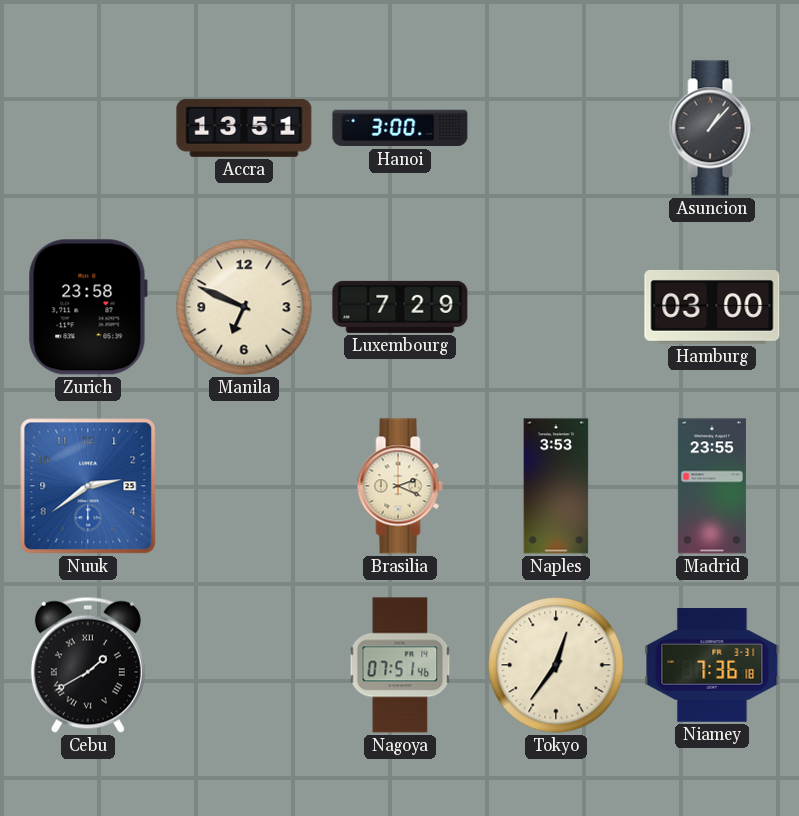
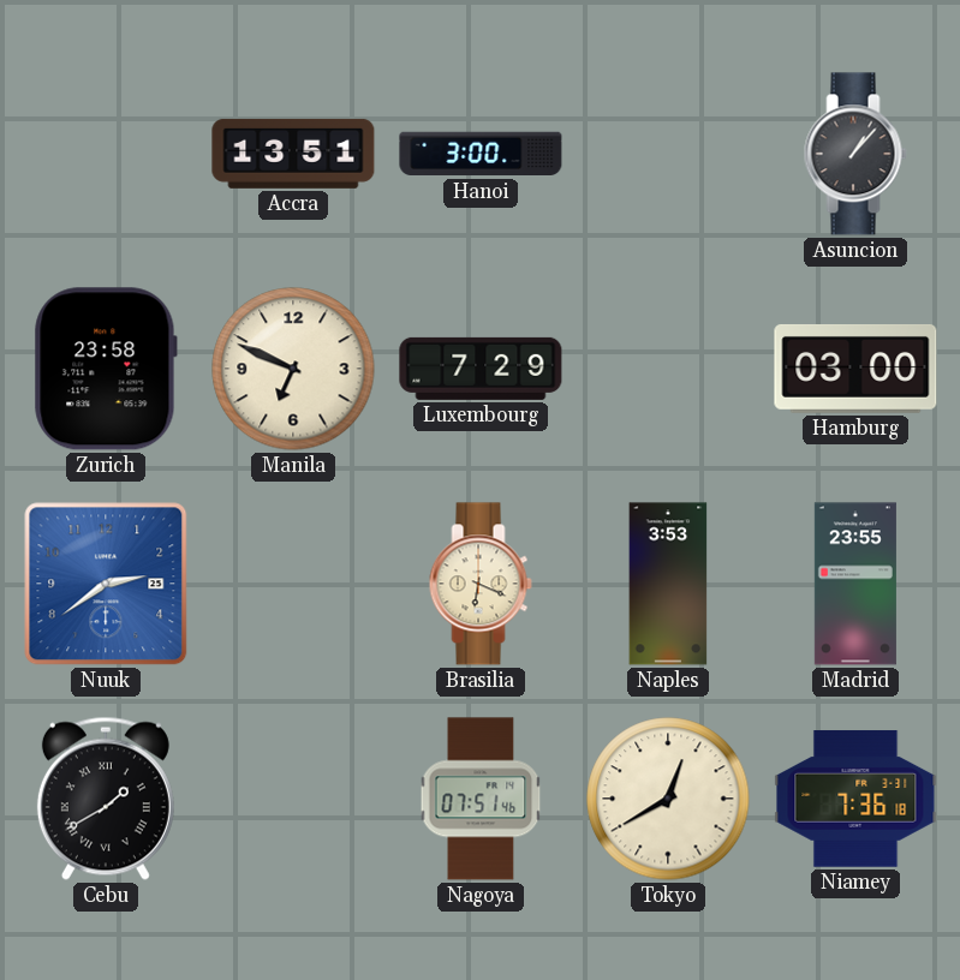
Brasilia: 2:19 -> 6:19
Tokyo: 12:36 -> 12:40
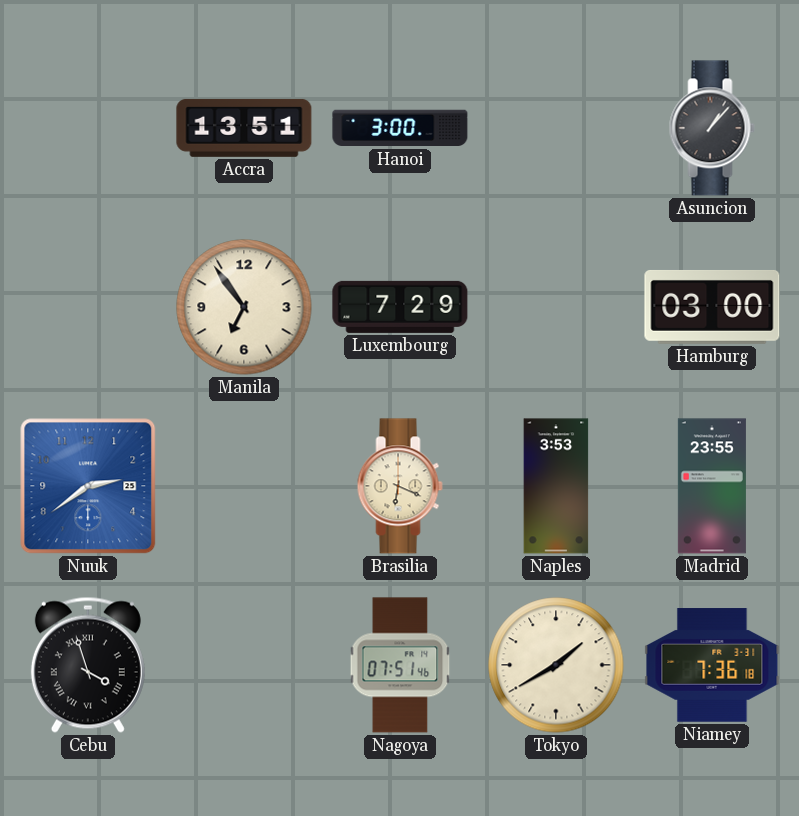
Zurich: 23:58 -> none
Manila: 6:49 -> 6:54
Cebu: 1:40 -> 3:57
Tokyo: 12:40 -> 1:40
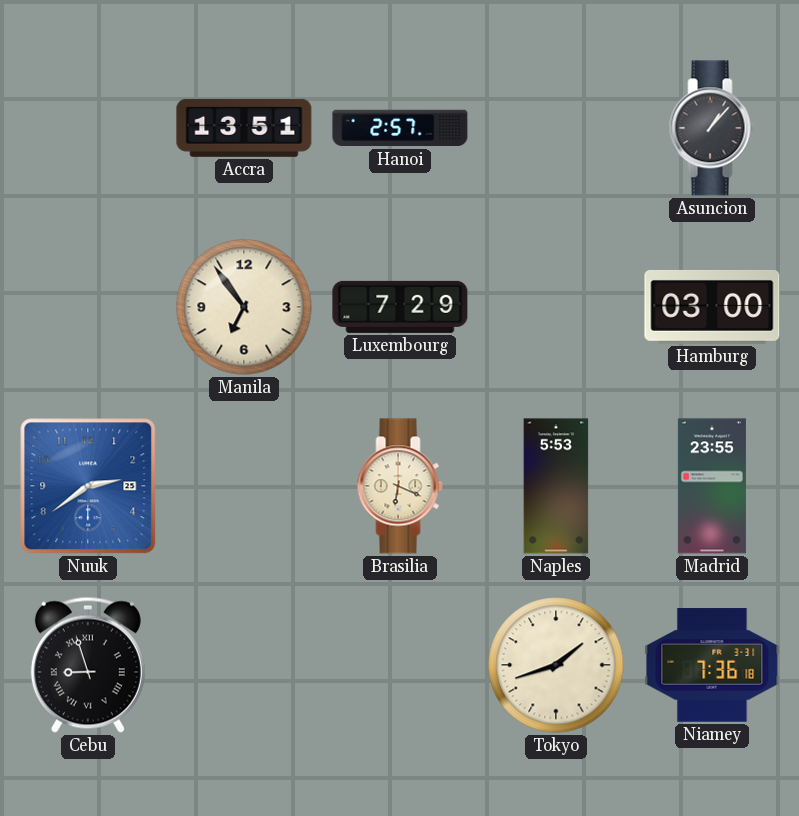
Hanoi: 3:00 -> 2:57
Naples: 3:53 -> 5:53
Cebu: 3:57 -> 8:57
Nagoya: 07:51 -> none
Tokyo: 1:40 -> 1:42
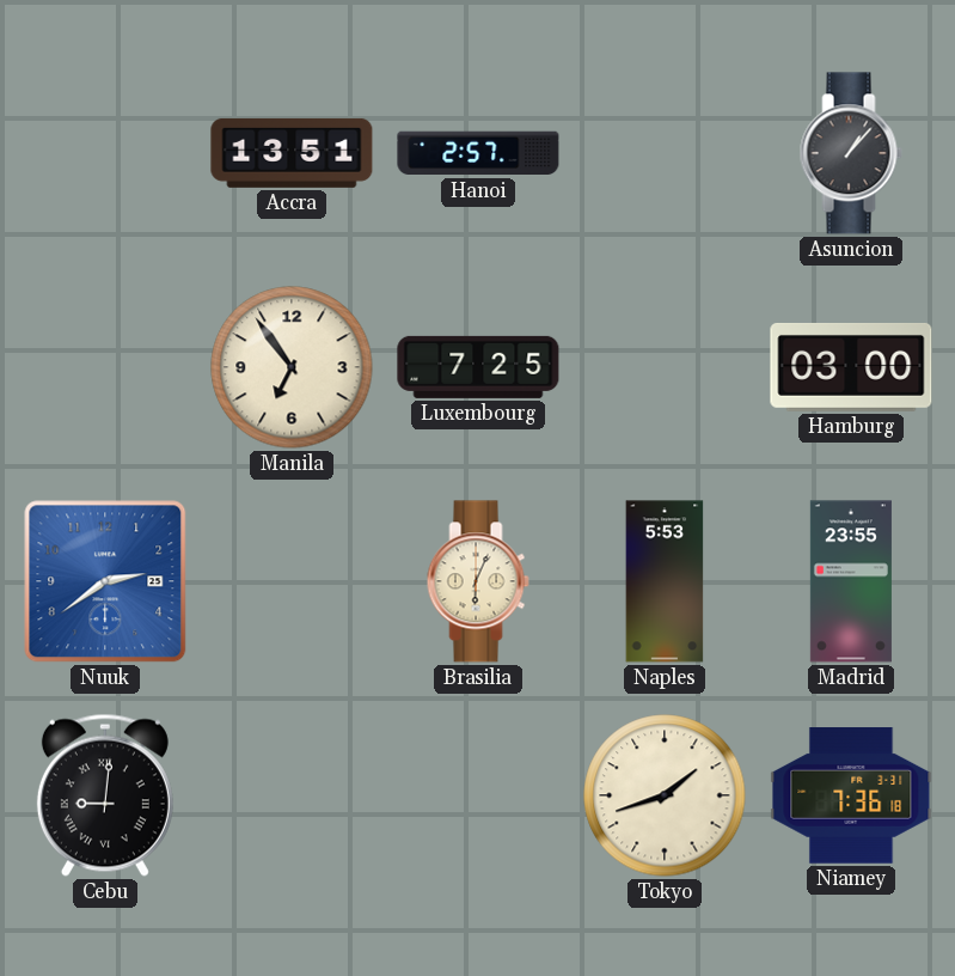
Luxembourg: 7:29 -> 7:25
Brasilia: 6:19 -> 6:04
Cebu: 8:57 -> 9:01
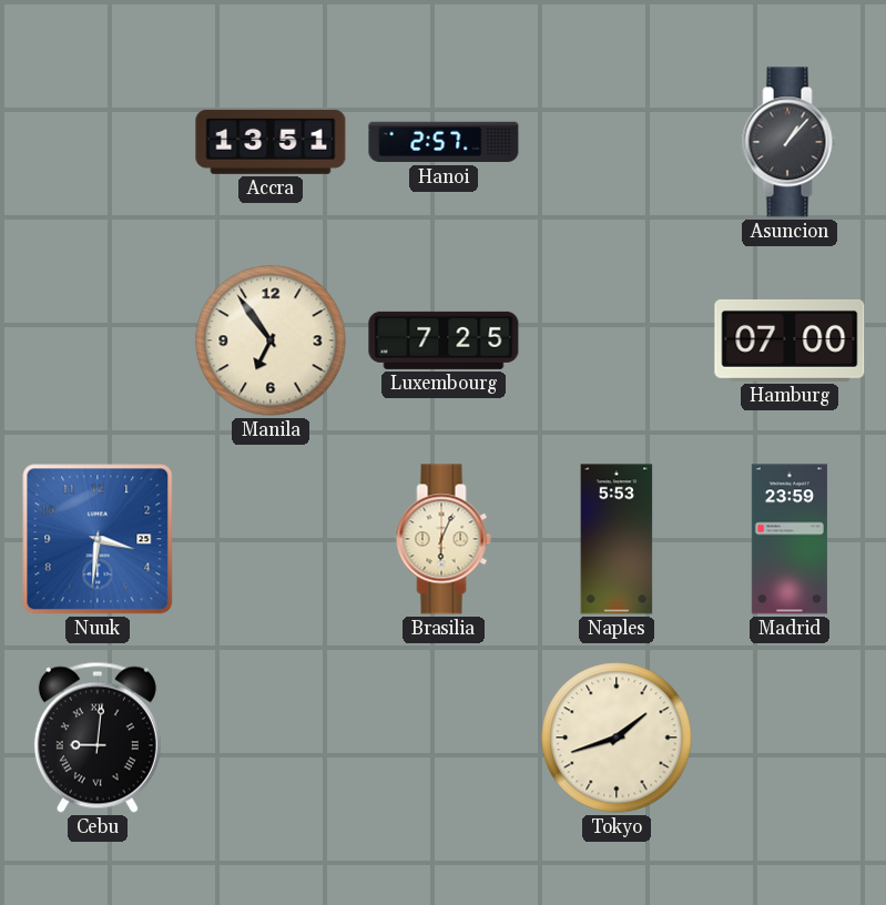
Hamburg: 03:00 -> 07:00
Nuuk: 2:39 -> 3:31
Madrid: 23:55 -> 23:59
Niamey: 7:36 -> none
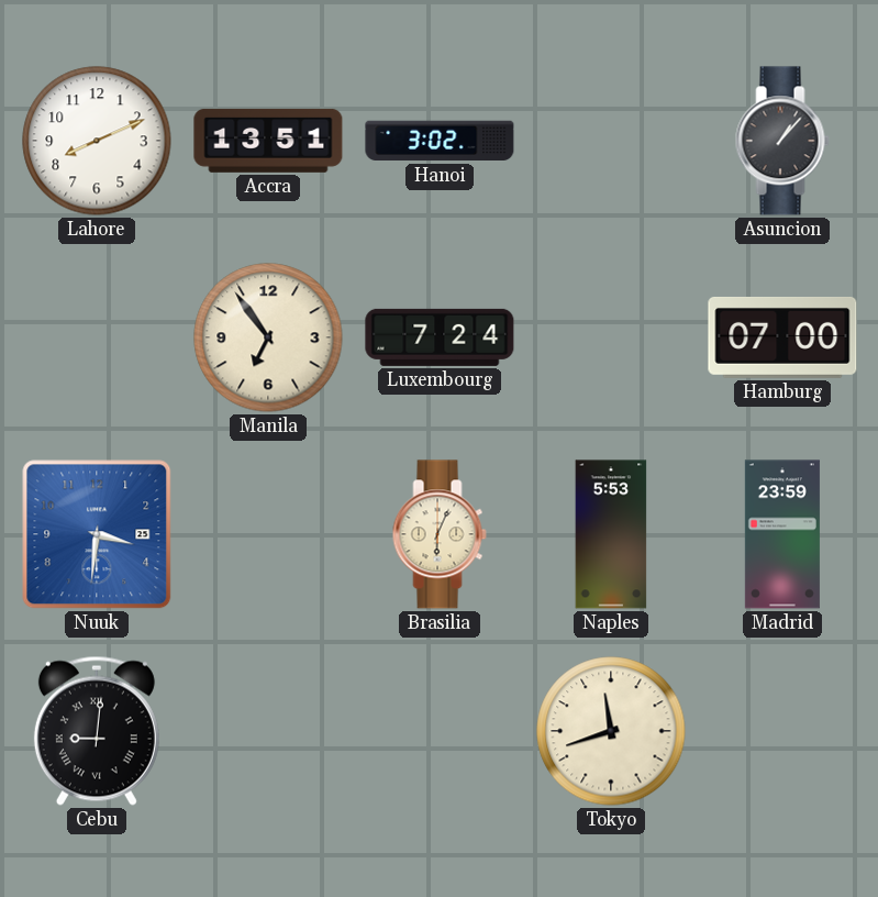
Lahore: none -> 8:11
Hanoi: 2:57 -> 3:02
Luxembourg: 7:25 -> 7:24
Tokyo: 1:42 -> 11:42
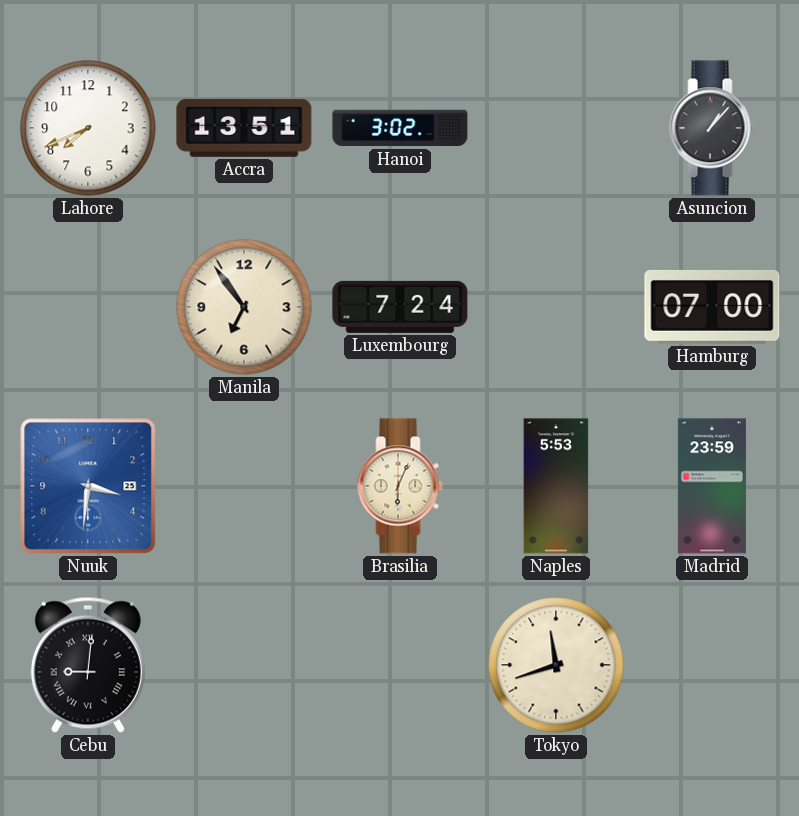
Lahore: 8:11 -> 7:41
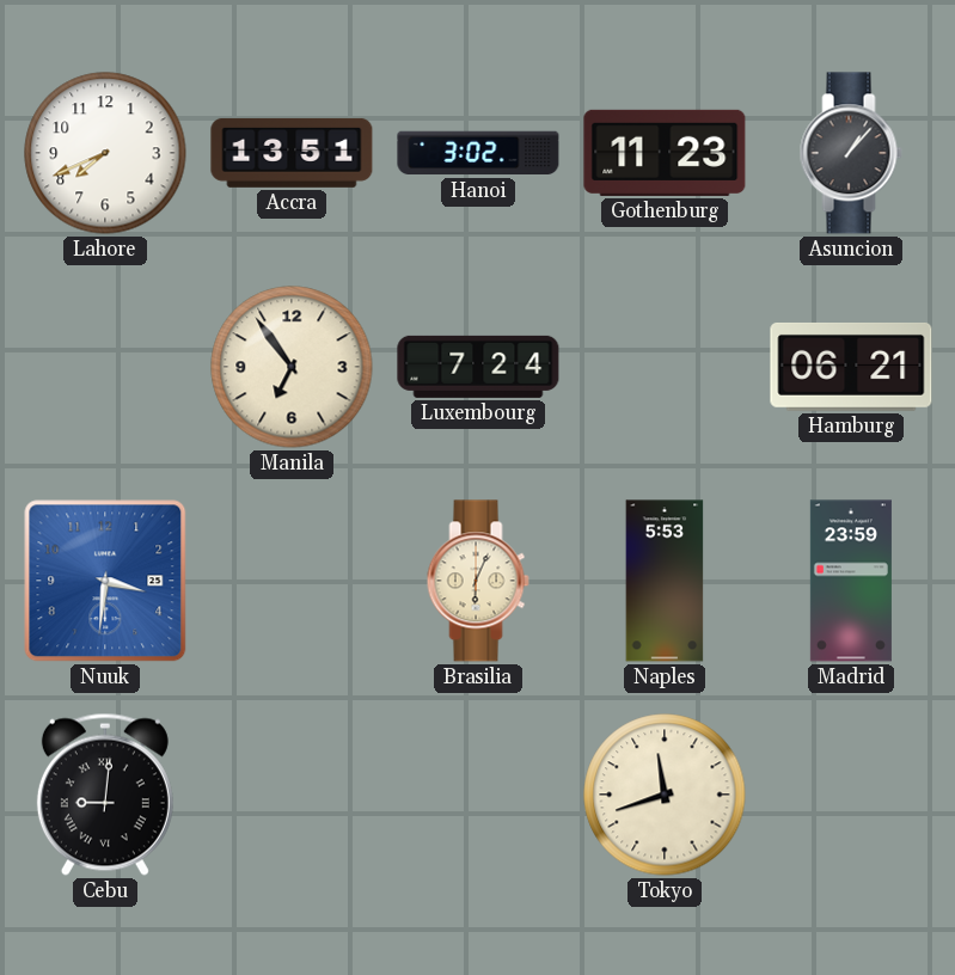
Gothenburg: none -> 11:23
Hamburg: 07:00 -> 06:21
